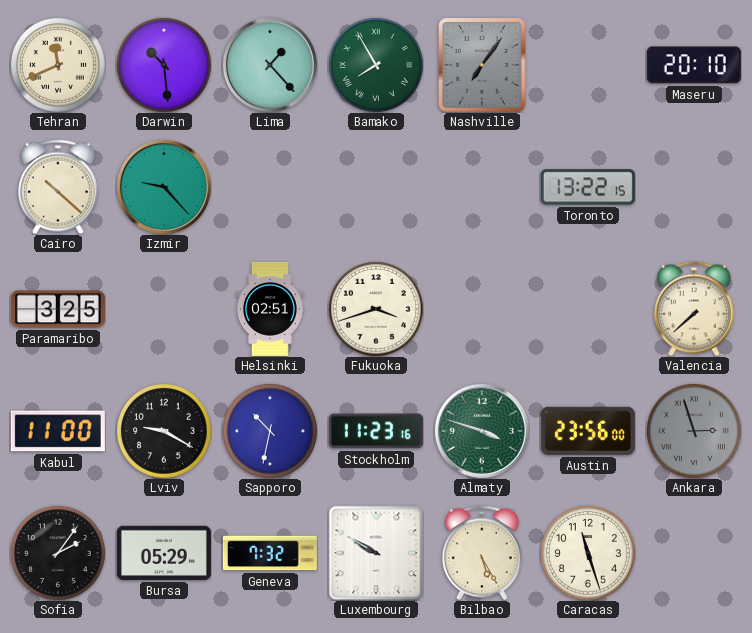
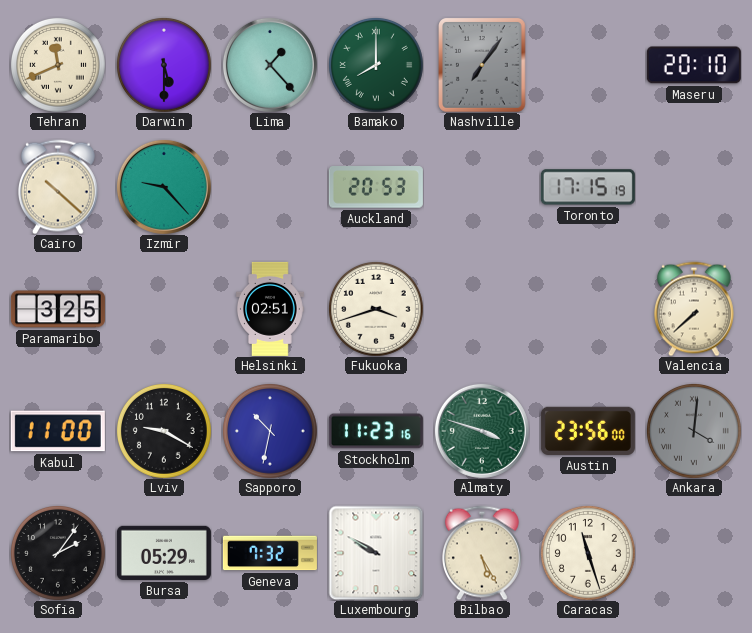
Darwin: 10:29 -> 5:30
Bamako: 7:55 -> 8:00
Auckland: none -> 20:53
Toronto: 13:22 -> 17:15
Ankara: 2:57 -> 4:01
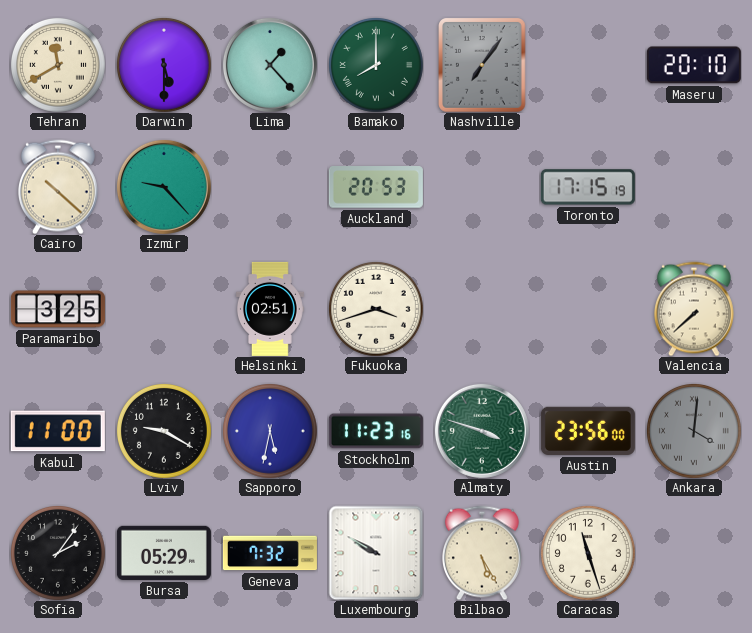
Tehran: 11:41 -> 11:40
Sapporo: 10:32 -> 5:32
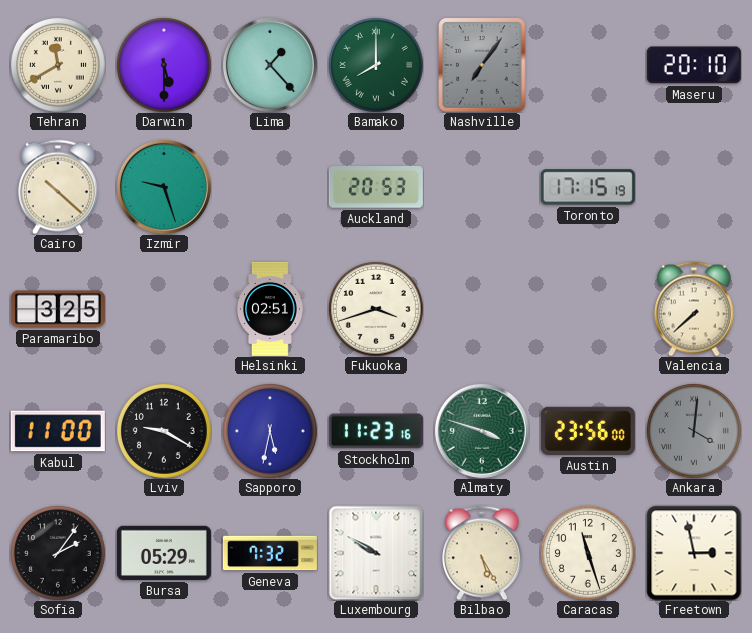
Izmir: 9:23 -> 9:27
Freetown: none -> 2:58
